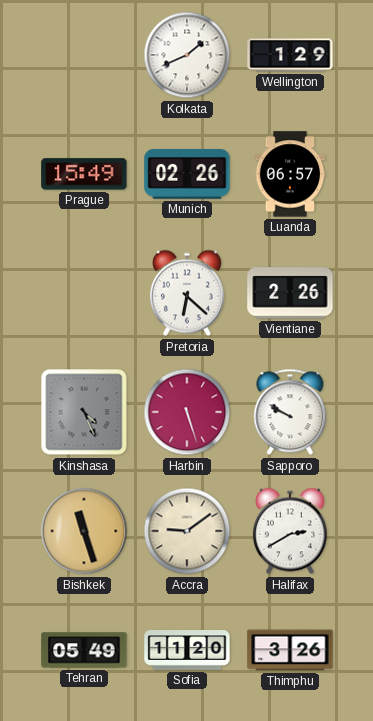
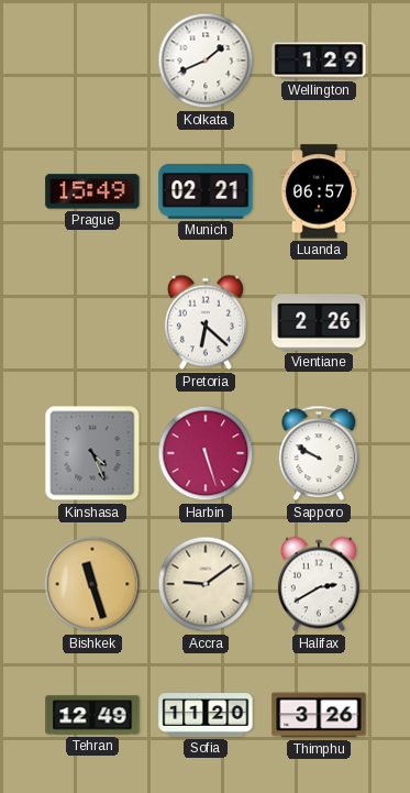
Munich: 02:26 -> 02:21
Tehran: 05:49 -> 12:49
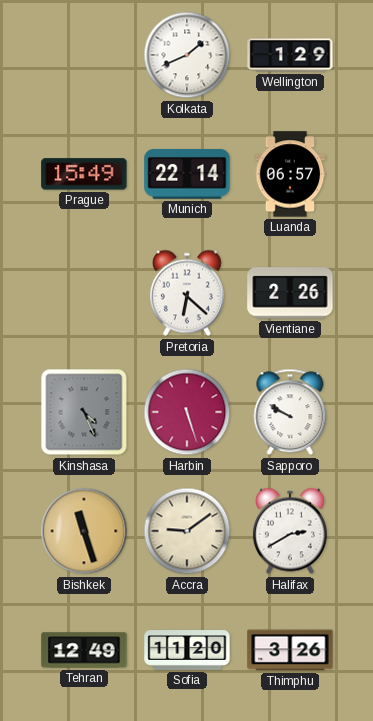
Munich: 02:21 -> 22:14
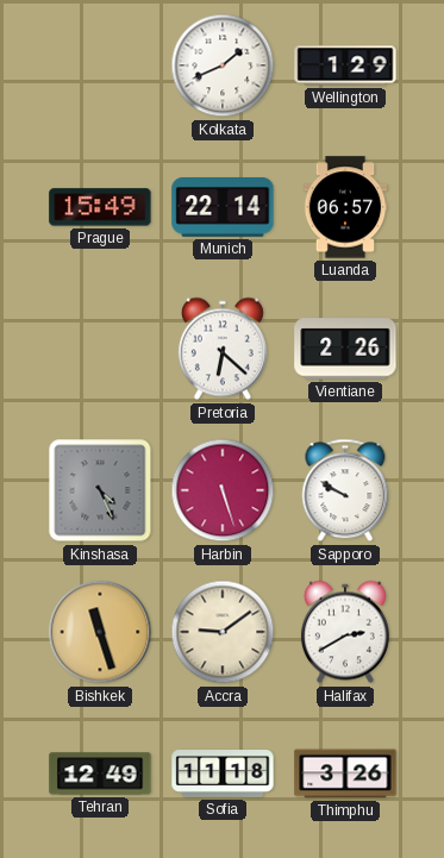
Sofia: 11:20 -> 11:18
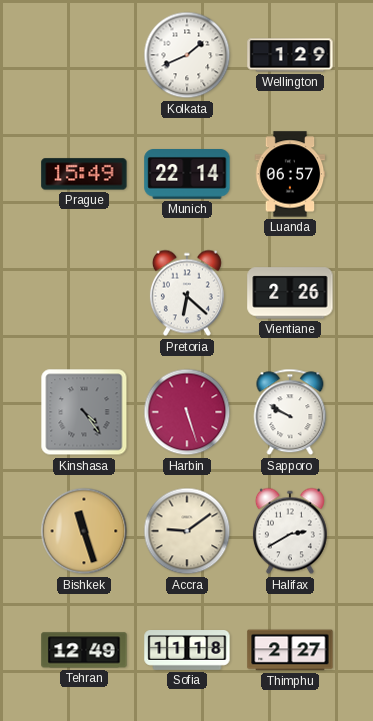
Kinshasa: 4:26 -> 4:24
Thimphu: 3:26 -> 2:27
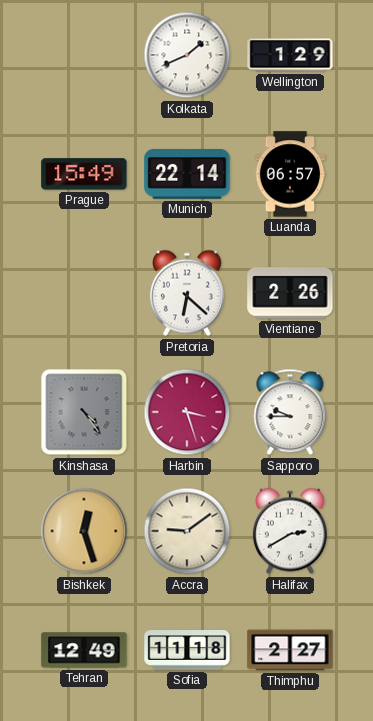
Harbin: 5:27 -> 3:27
Sapporo: 9:50 -> 9:45
Bishkek: 11:27 -> 12:27
